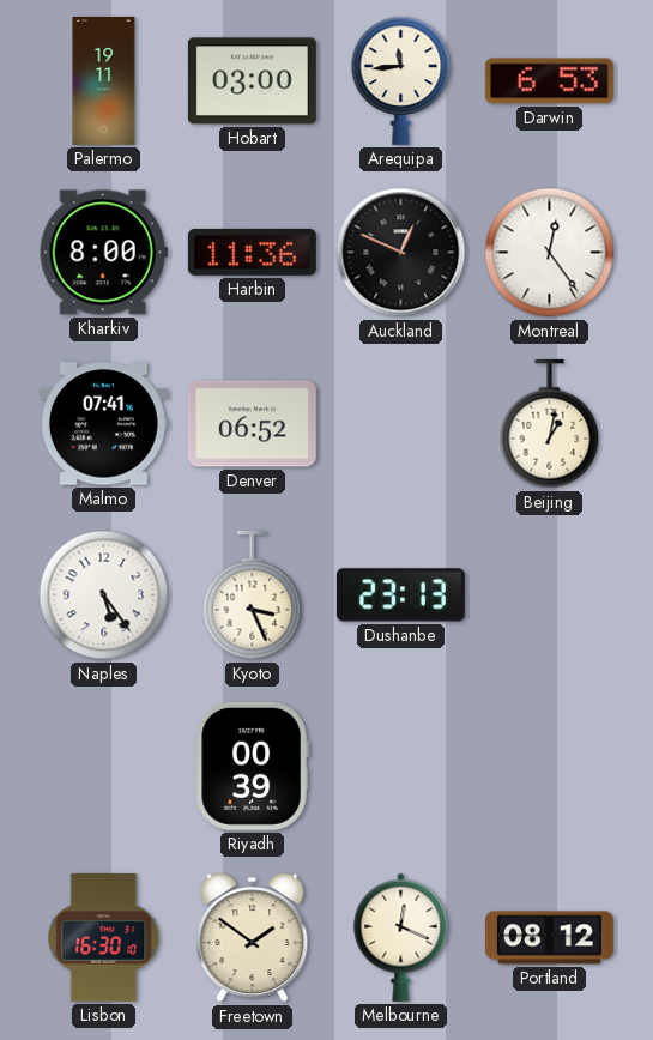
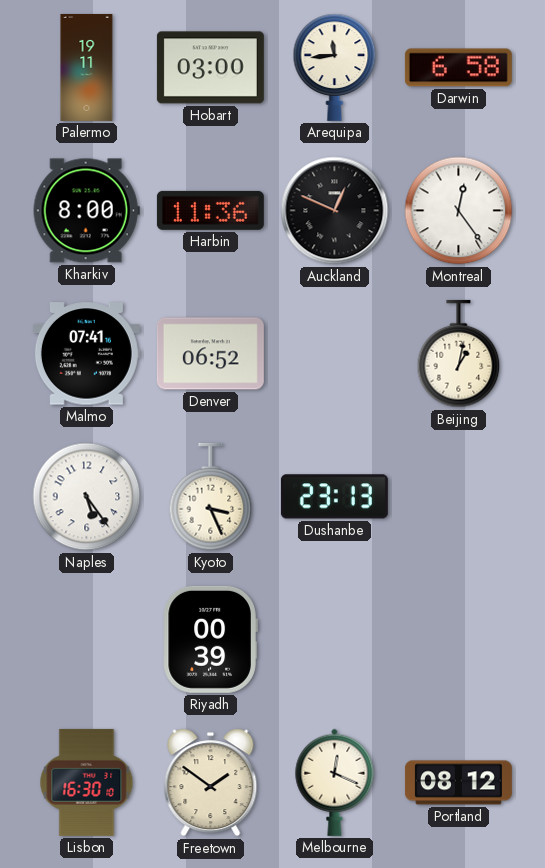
Darwin: 6:53 -> 6:58
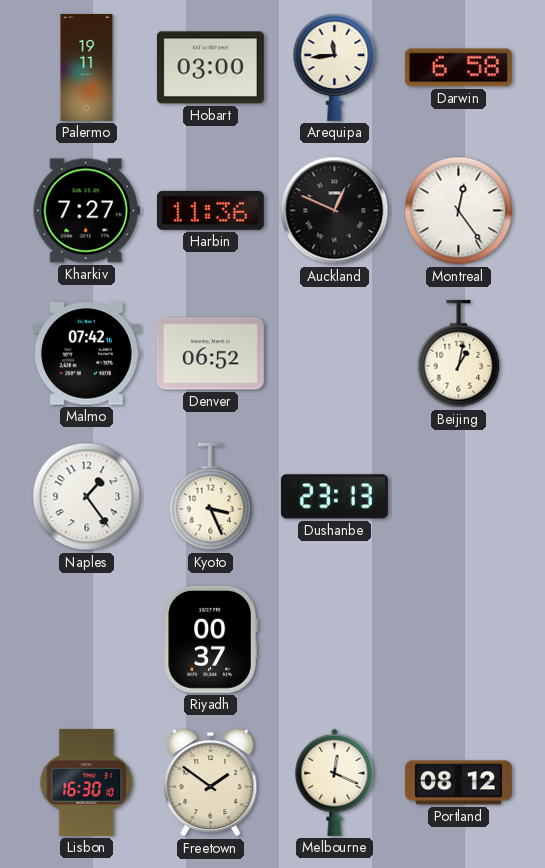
Kharkiv: 8:00 -> 7:27
Malmo: 07:41 -> 07:42
Naples: 5:24 -> 1:24
Riyadh: 00:39 -> 00:37
